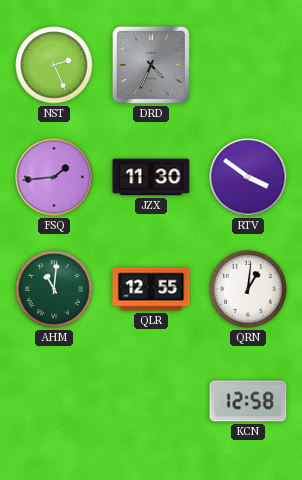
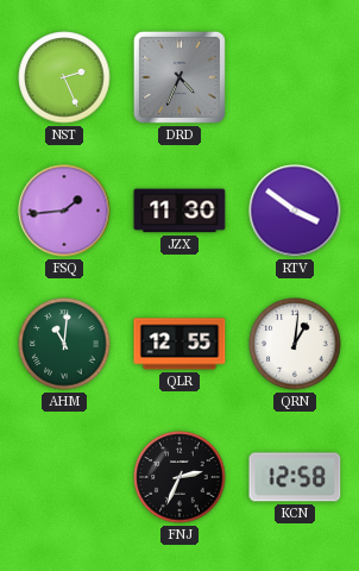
FNJ: none -> 2:34
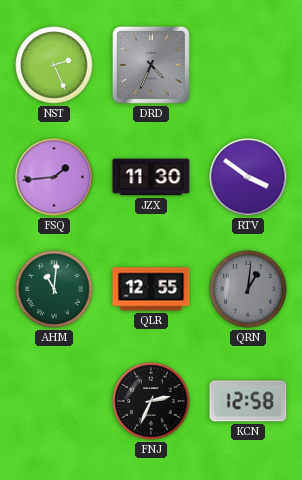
QRN dial: white -> grey
